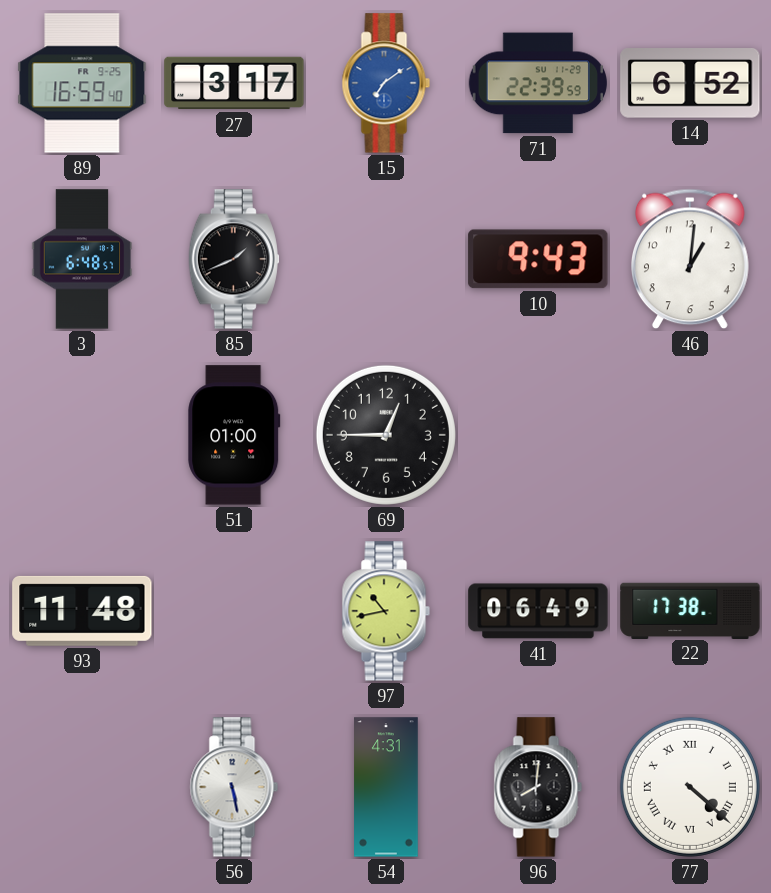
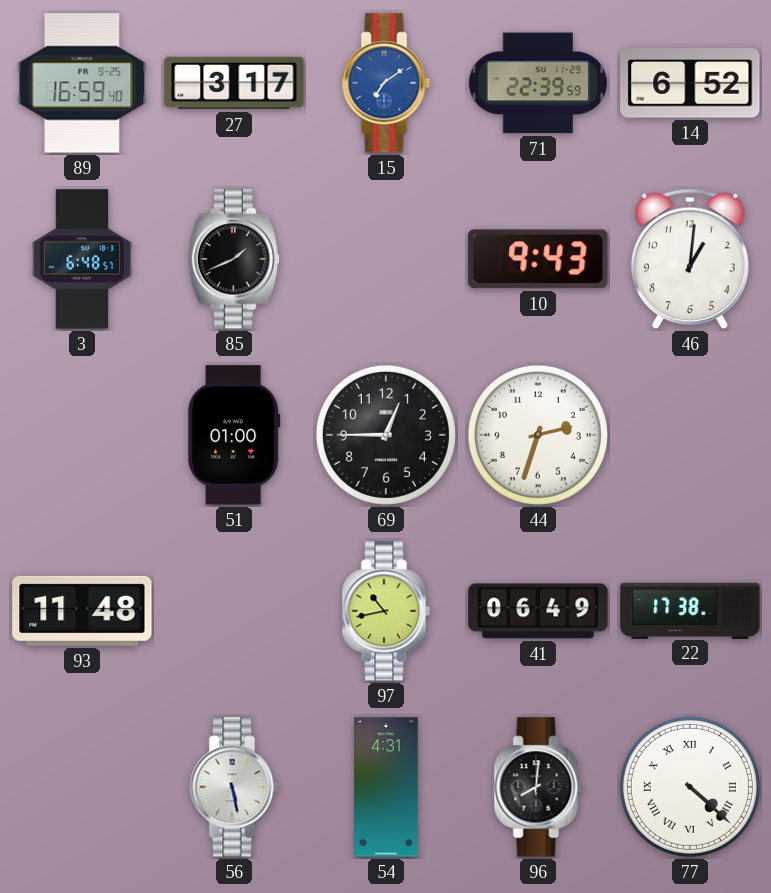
44: none -> 2:33
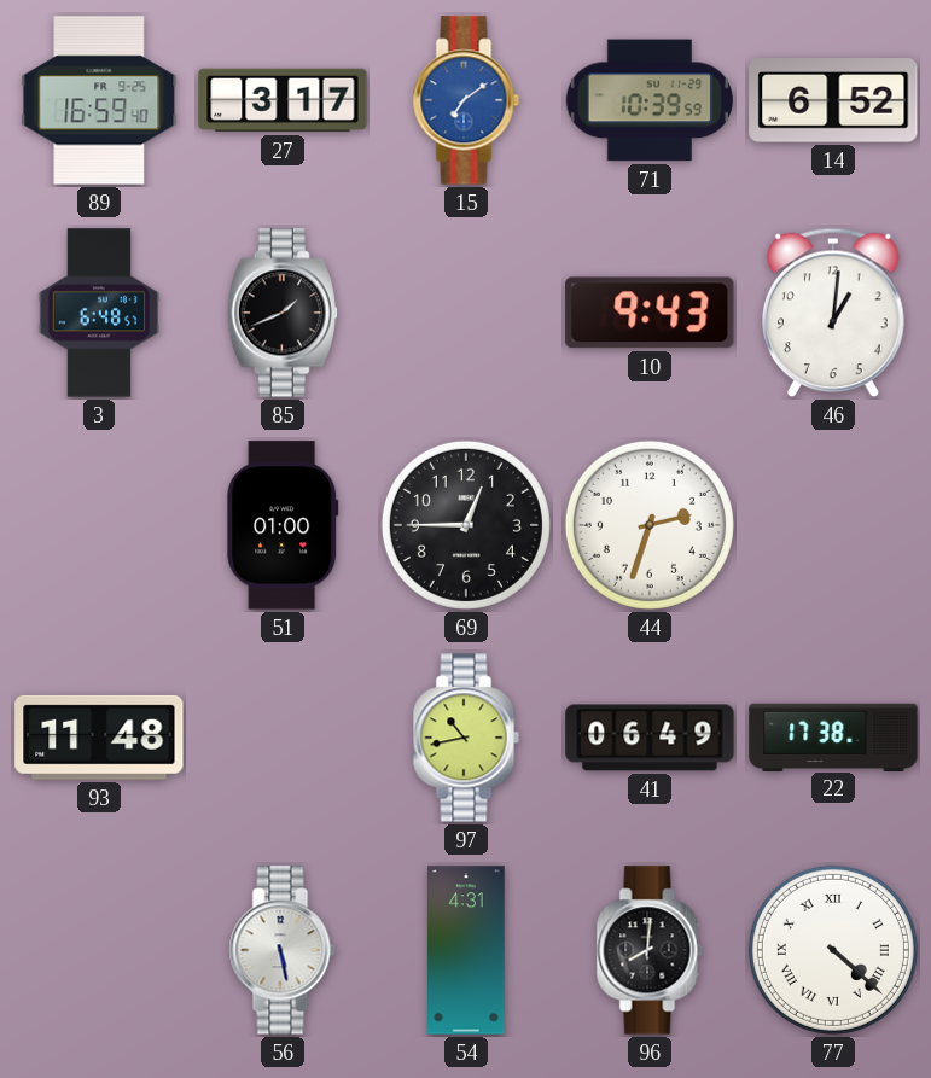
71: 22:39 -> 10:39
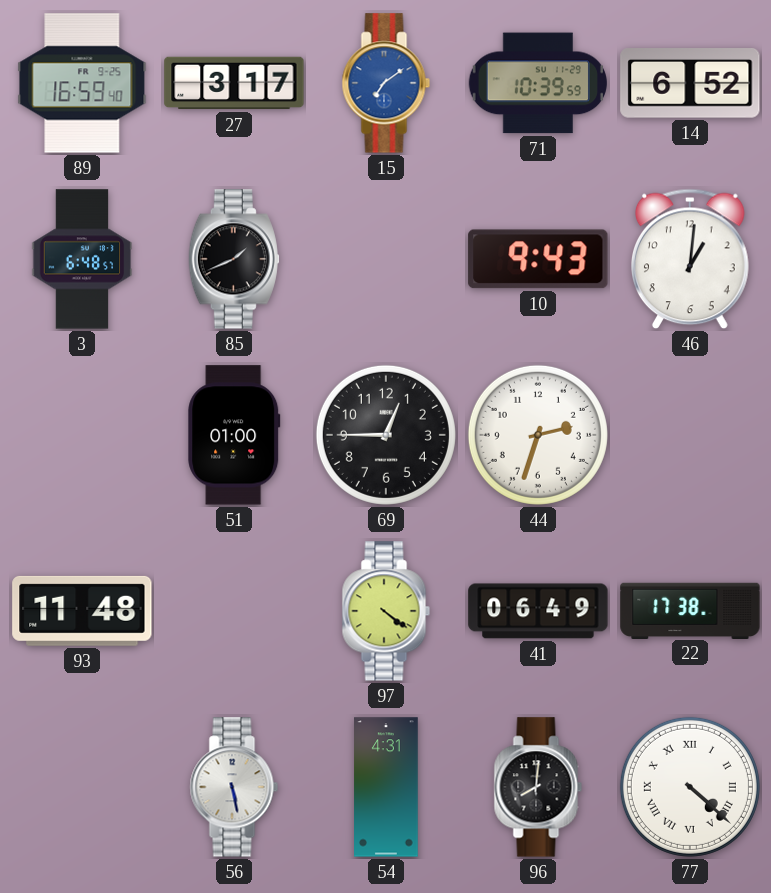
97: 10:43 -> 4:21
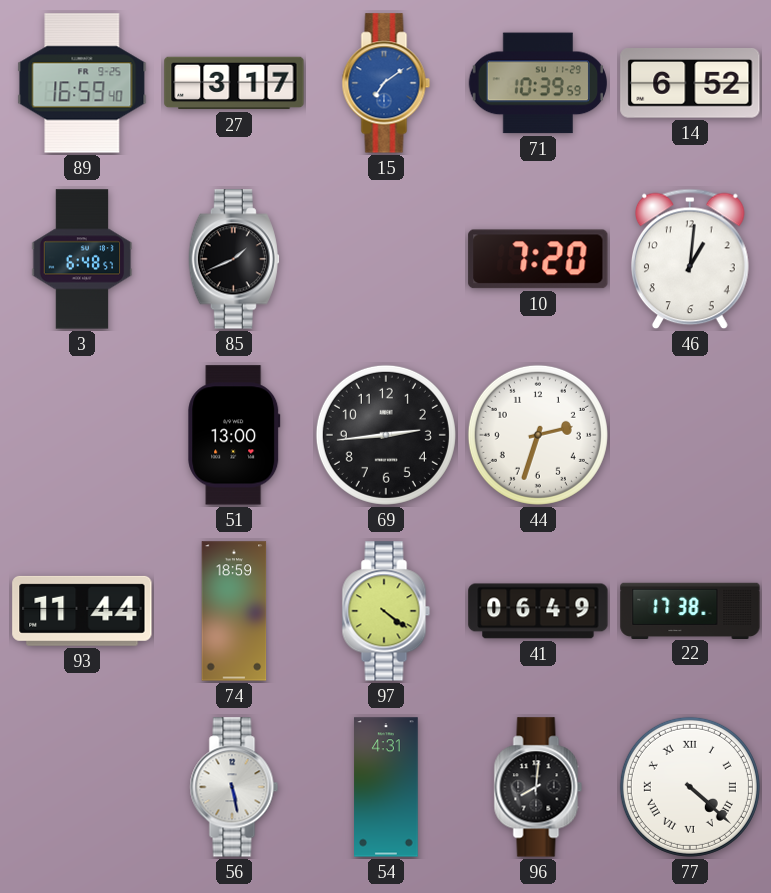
10: 9:43 -> 7:20
51: 01:00 -> 13:00
69: 12:45 -> 2:44
93: 11:48 -> 11:44
74: none -> 18:59
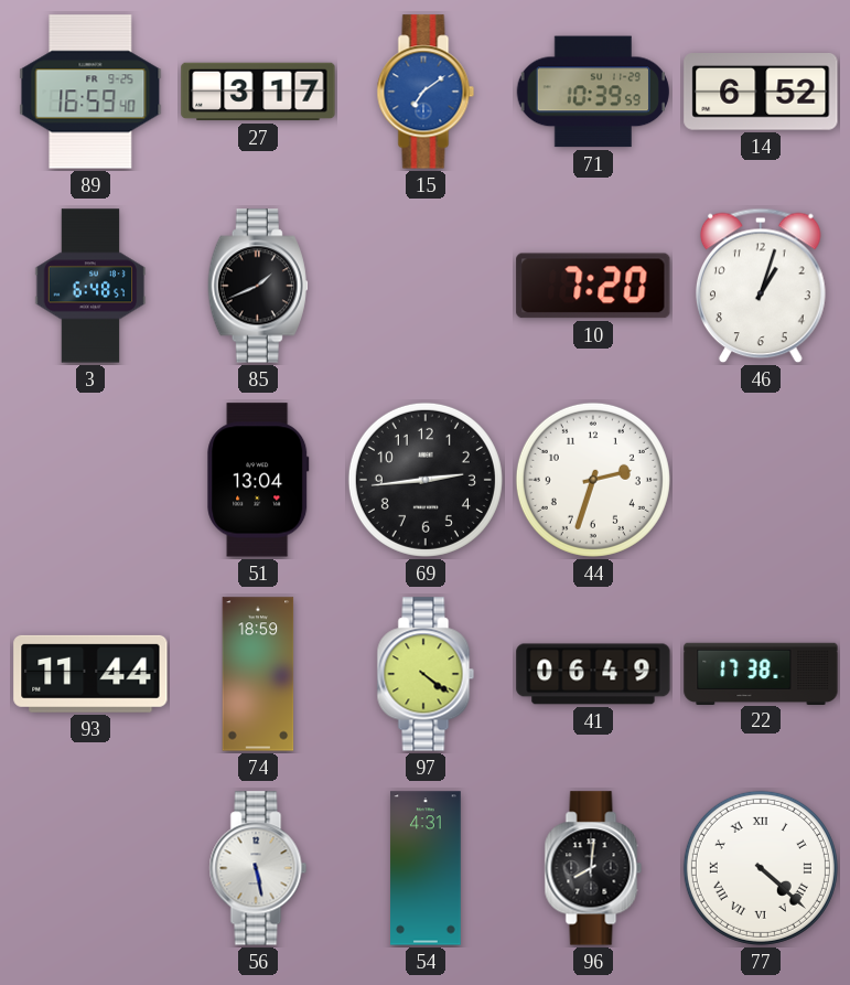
46: 1:01 -> 1:03
51: 13:00 -> 13:04
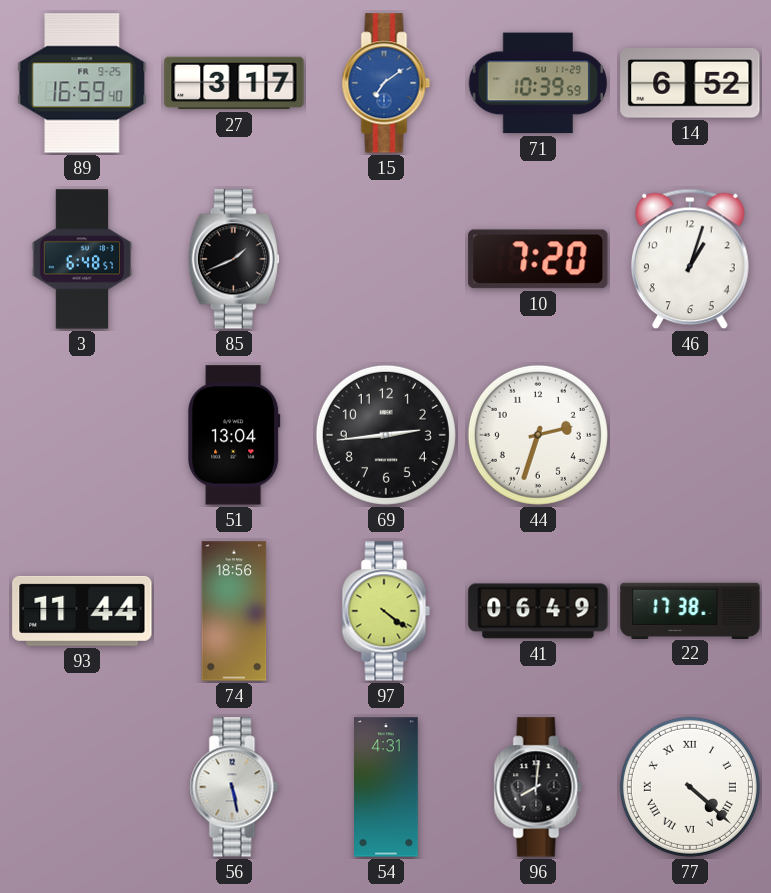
74: 18:59 -> 18:56
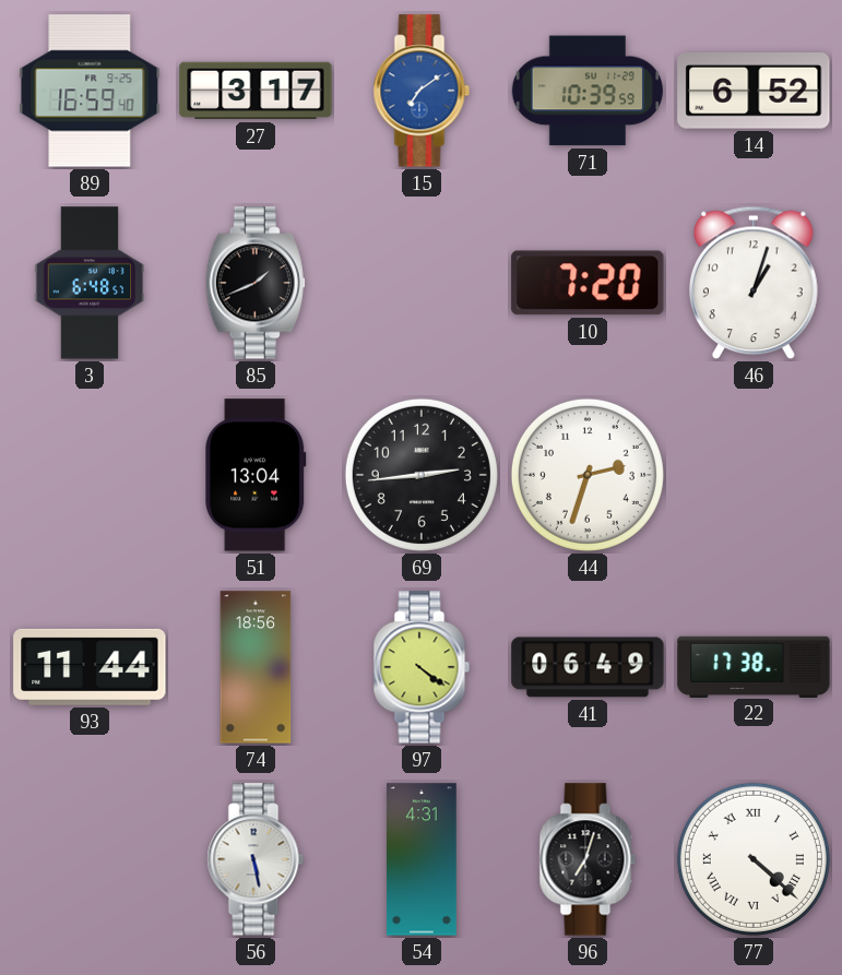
96: 8:01 -> 7:03
